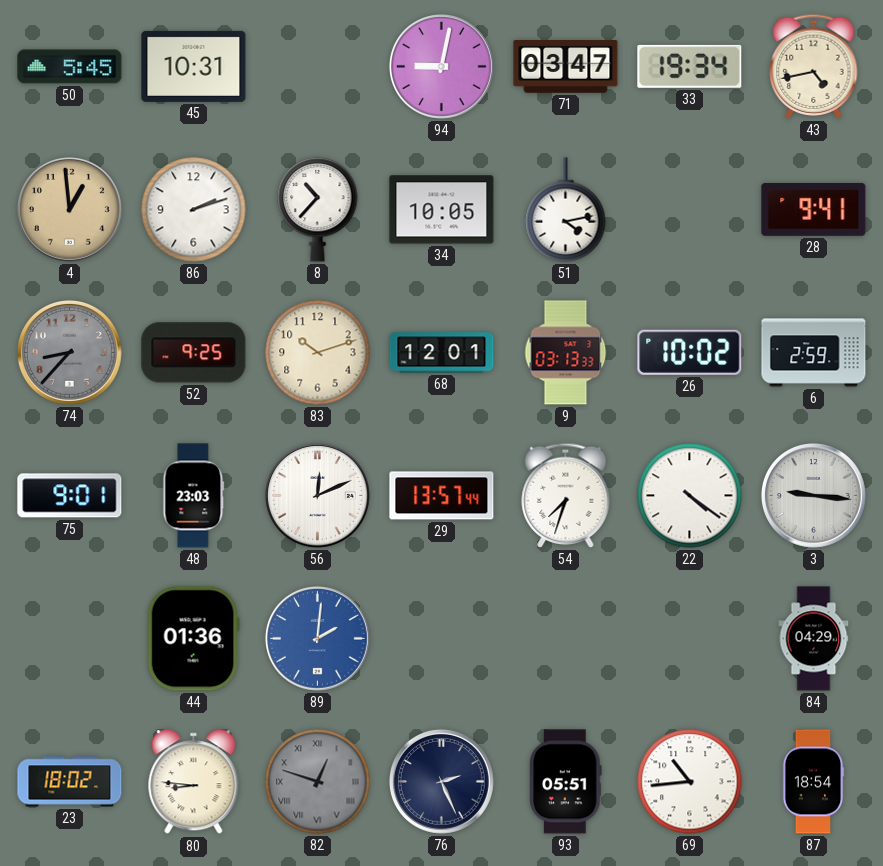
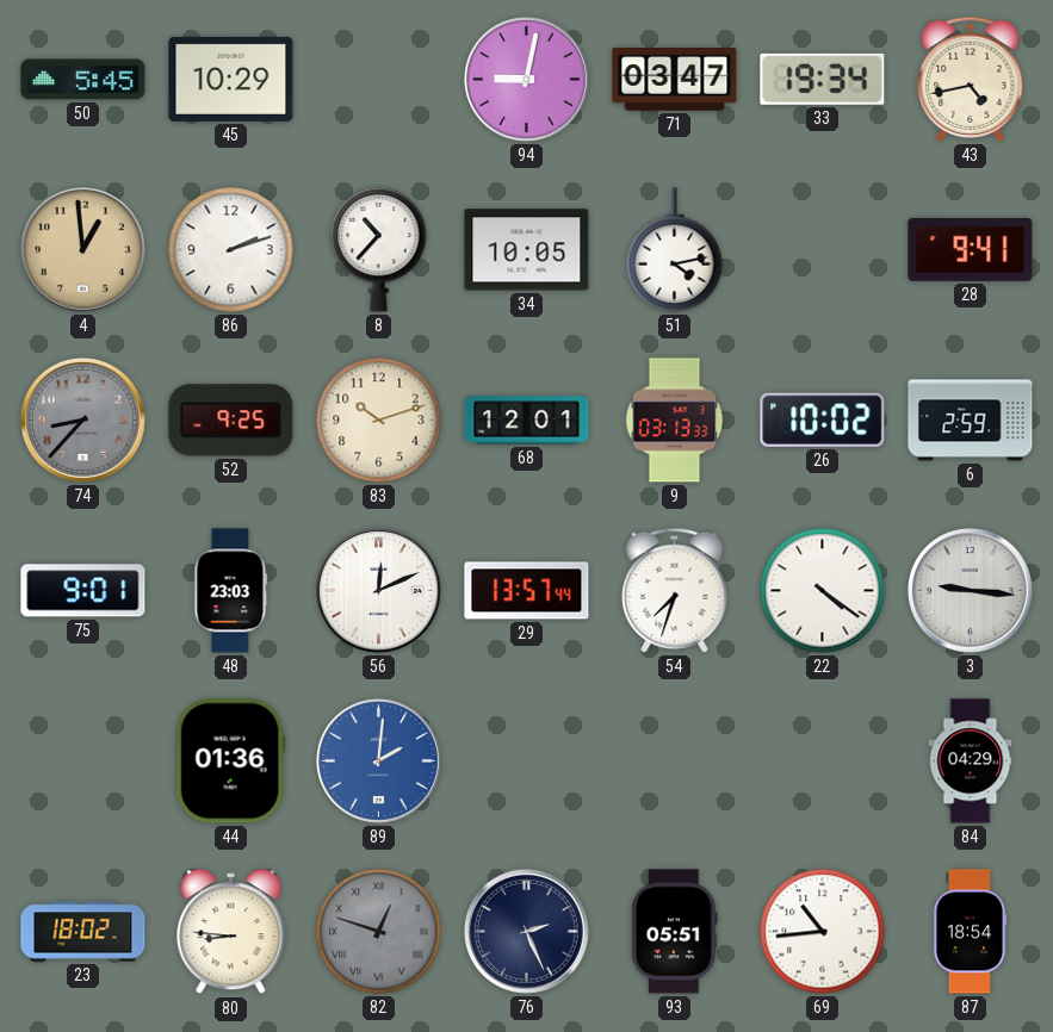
45: 10:31 -> 10:29
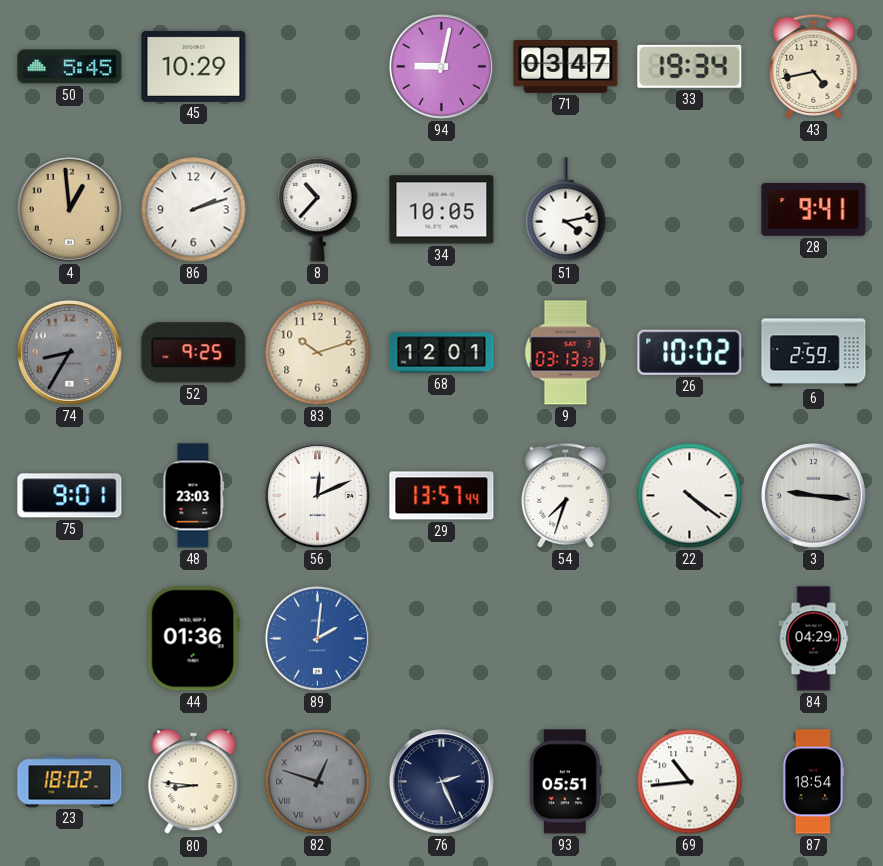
74: 8:37 -> 8:35
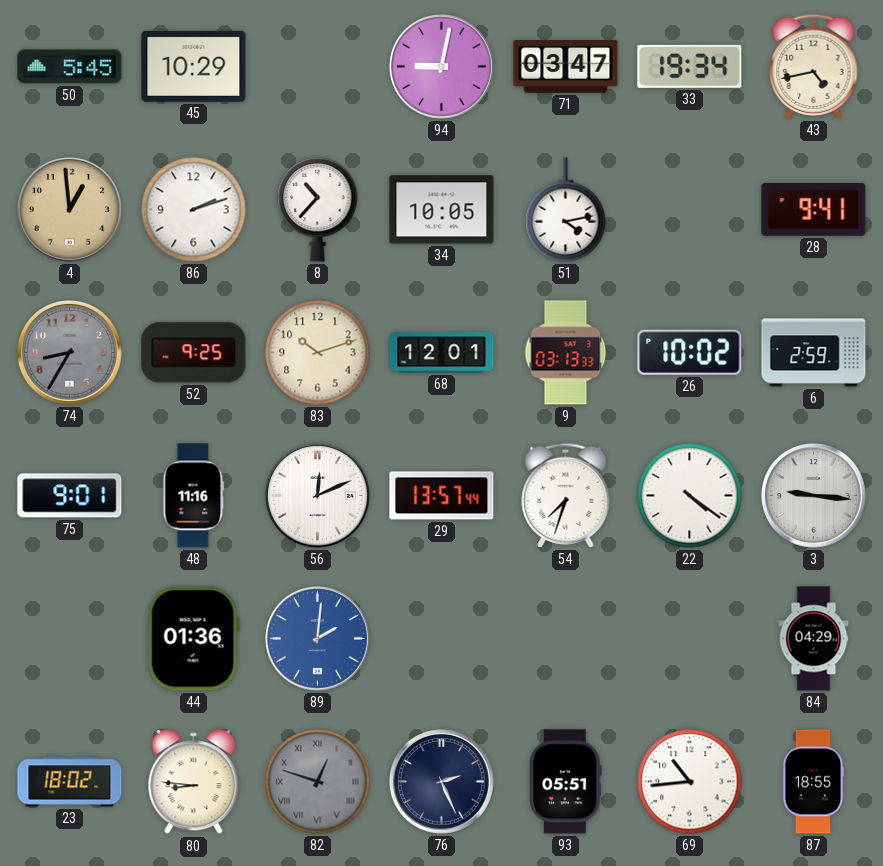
48: 23:03 -> 11:16
87: 18:54 -> 18:55
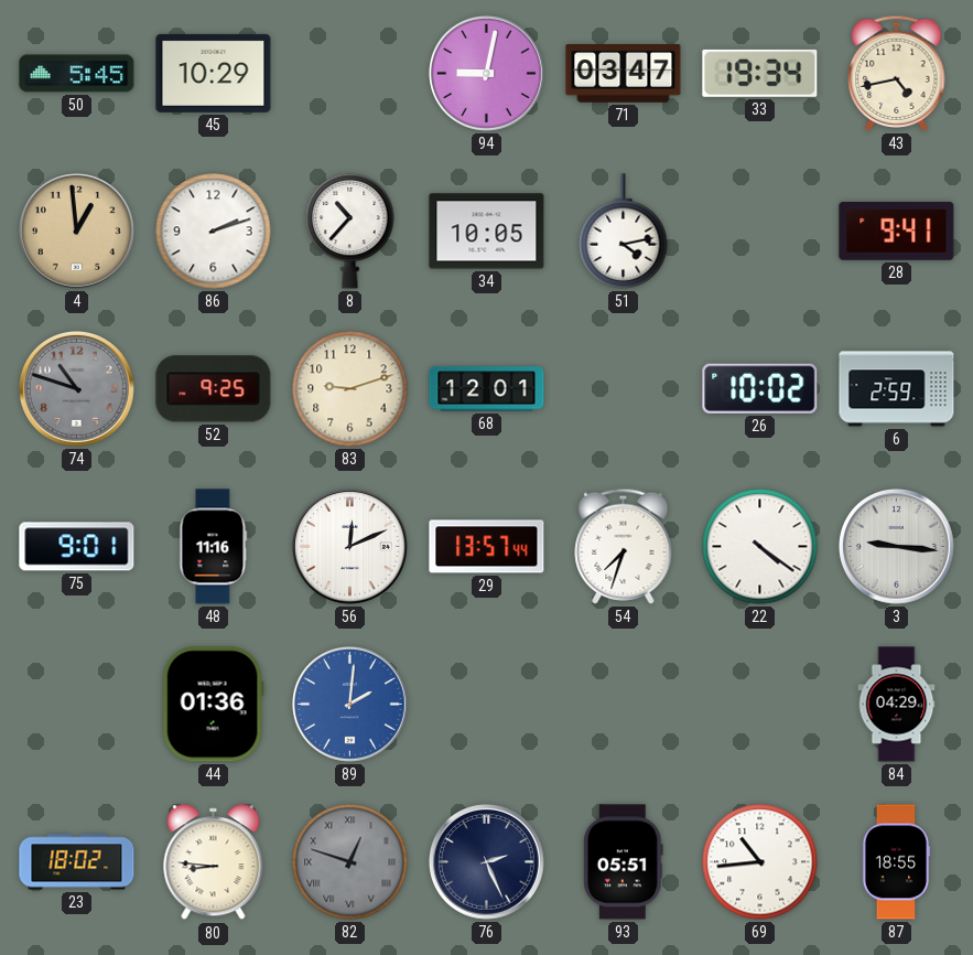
74: 8:35 -> 10:48
83: 10:12 -> 9:12
9: 03:13 -> none
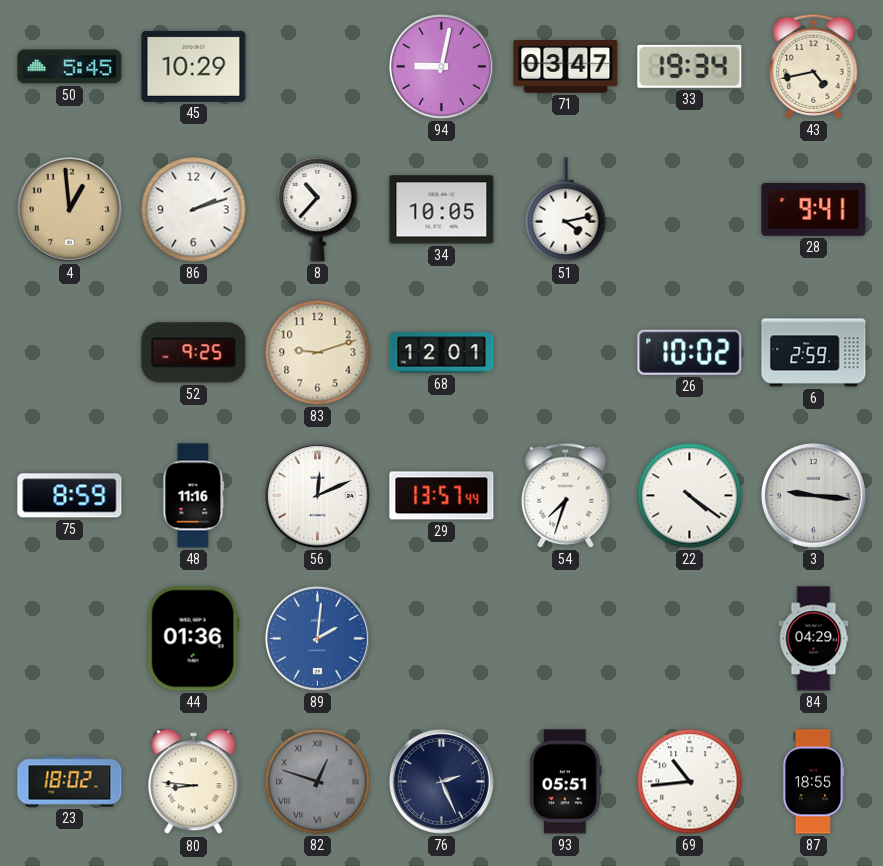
74: 10:48 -> none
75: 9:01 -> 8:59
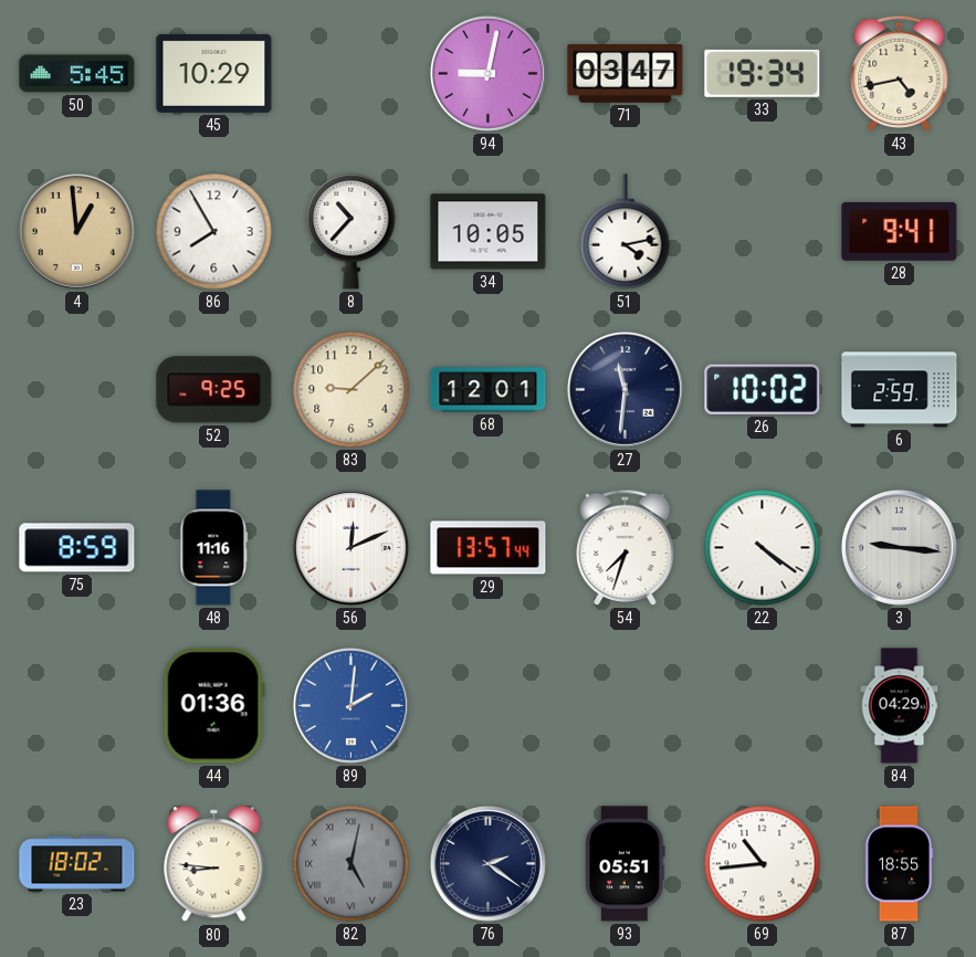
86: 2:12 -> 7:55
83: 9:12 -> 9:08
27: none -> 11:31
82: 12:48 -> 5:02
76: 2:26 -> 2:21
